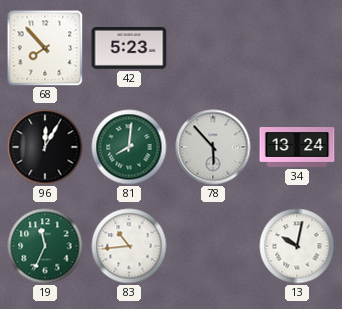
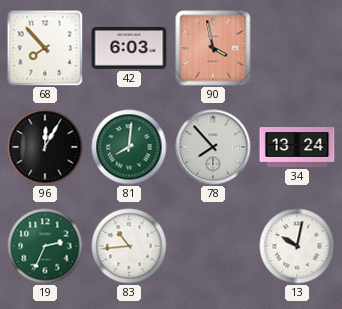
42: 5:23 -> 6:03
90: none -> 3:58
78: 5:53 -> 7:53
19: 11:34 -> 2:34
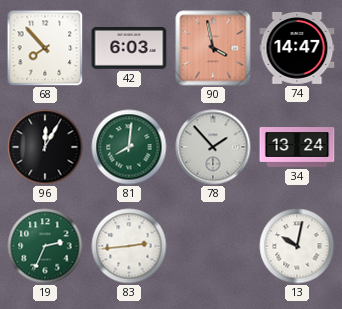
74: none -> 14:47
78: 7:53 -> 1:53
83: 10:44 -> 2:44
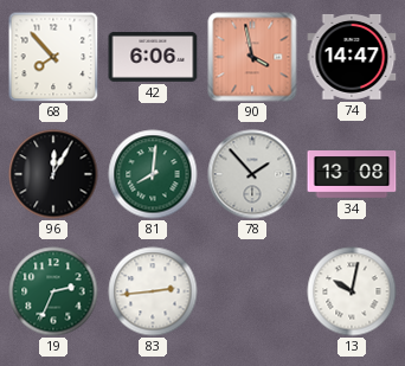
42: 6:03 -> 6:06
34: 13:24 -> 13:08
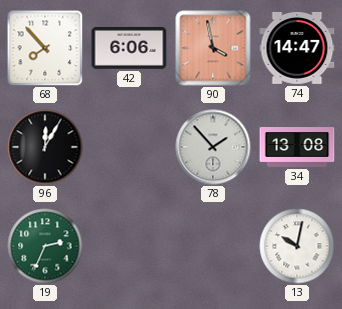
81: 8:01 -> none
83: 2:44 -> none
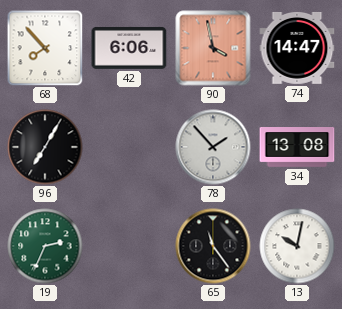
96: 12:05 -> 7:05
65: none -> 11:24
